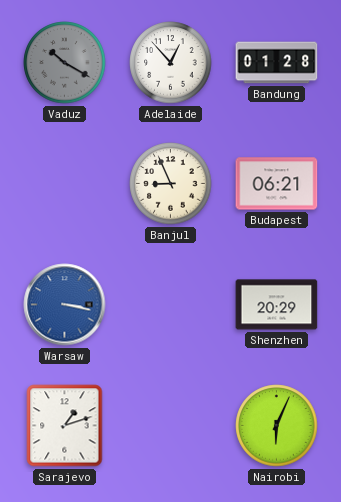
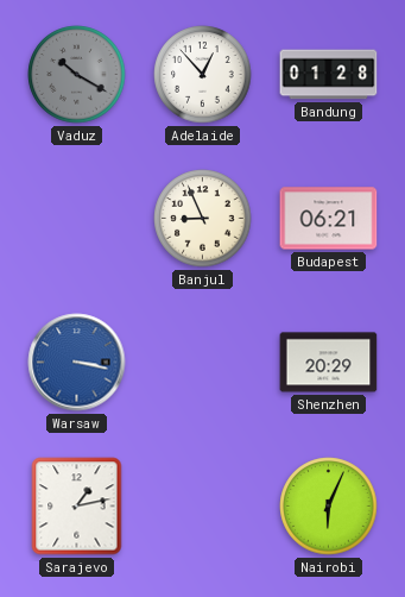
Sarajevo: 1:12 -> 1:13
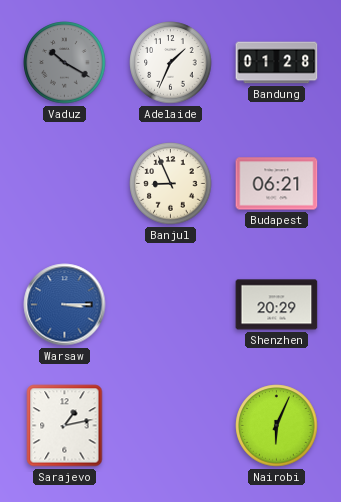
Adelaide: 12:53 -> 1:34
Warsaw: 3:17 -> 3:15
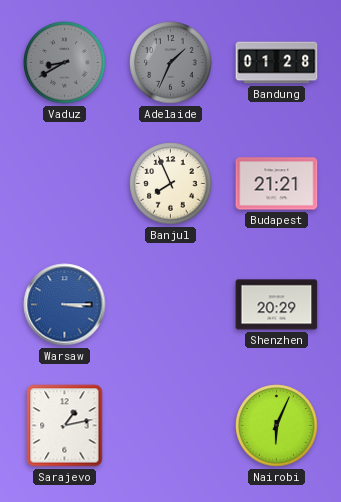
Vaduz: 10:20 -> 8:40
Adelaide dial: white -> grey
Banjul: 8:56 -> 7:56
Budapest: 06:21 -> 21:21
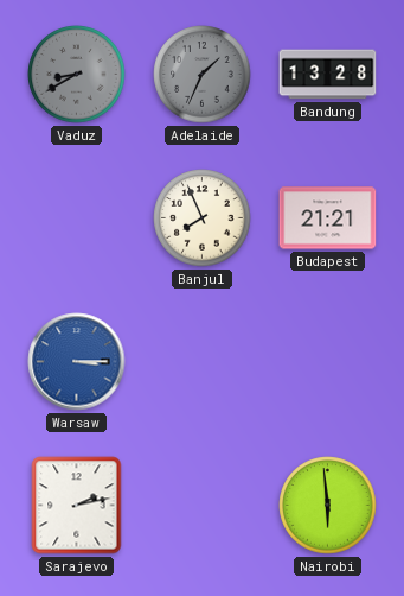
Bandung: 01:28 -> 13:28
Shenzhen: 20:29 -> none
Sarajevo: 1:13 -> 2:13
Nairobi: 6:04 -> 5:59
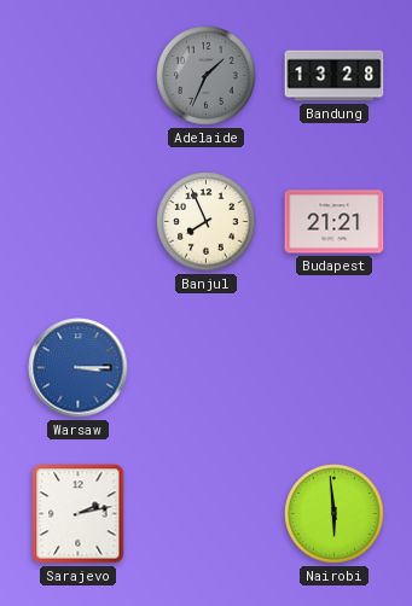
Vaduz: 8:40 -> none
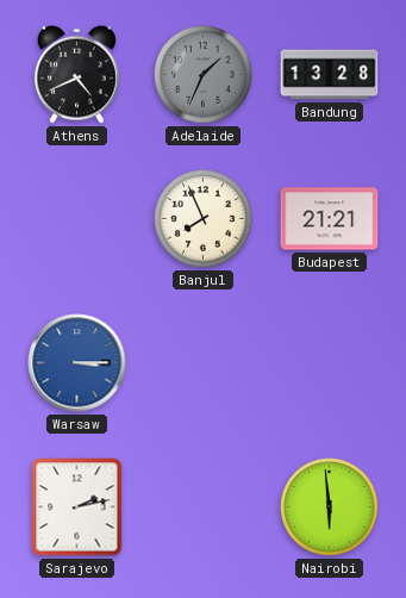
Athens: none -> 4:41
